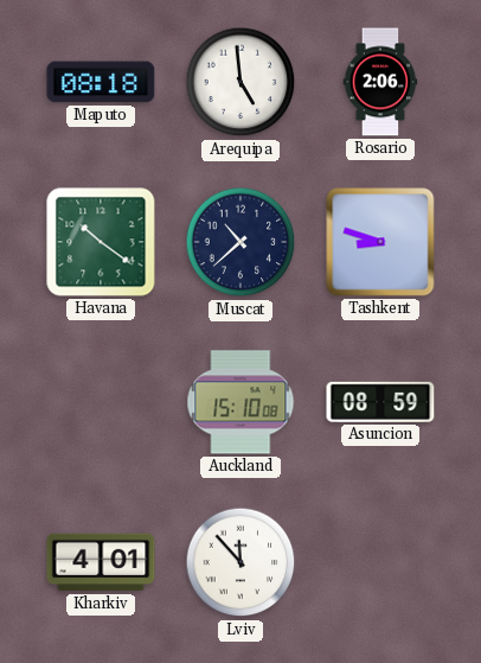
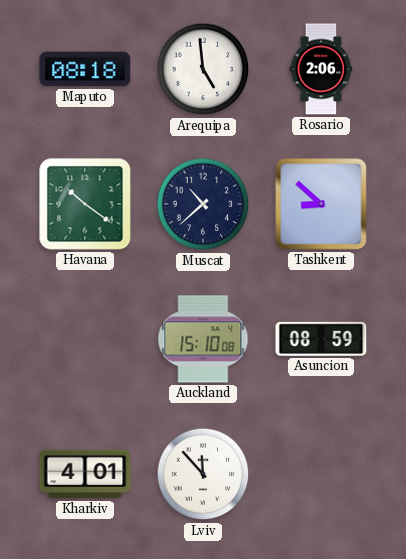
Tashkent: 8:48 -> 8:52
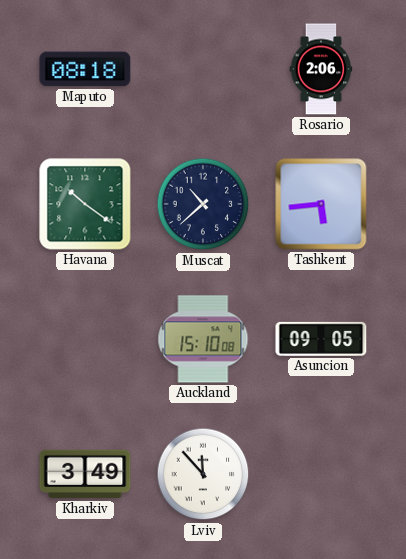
Arequipa: 4:59 -> none
Tashkent: 8:52 -> 5:44
Asuncion: 08:59 -> 09:05
Kharkiv: 4:01 -> 3:49
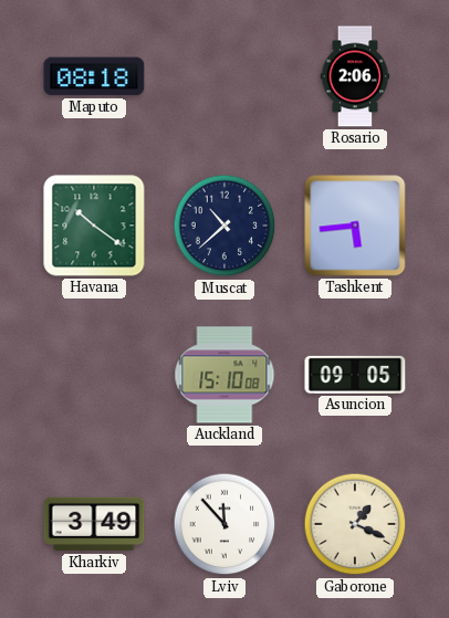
Gaborone: none -> 1:19
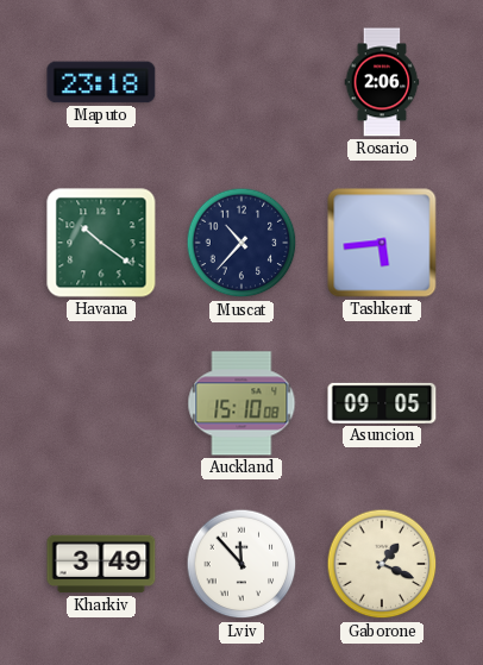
Maputo: 08:18 -> 23:18
Muscat: 10:38 -> 10:37
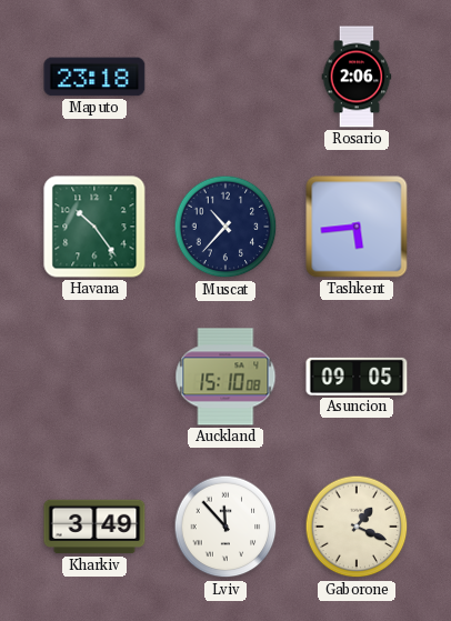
Havana: 10:21 -> 10:24
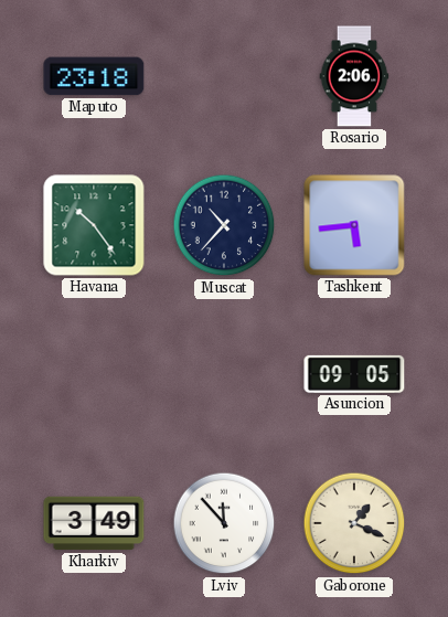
Auckland: 15:10 -> none
